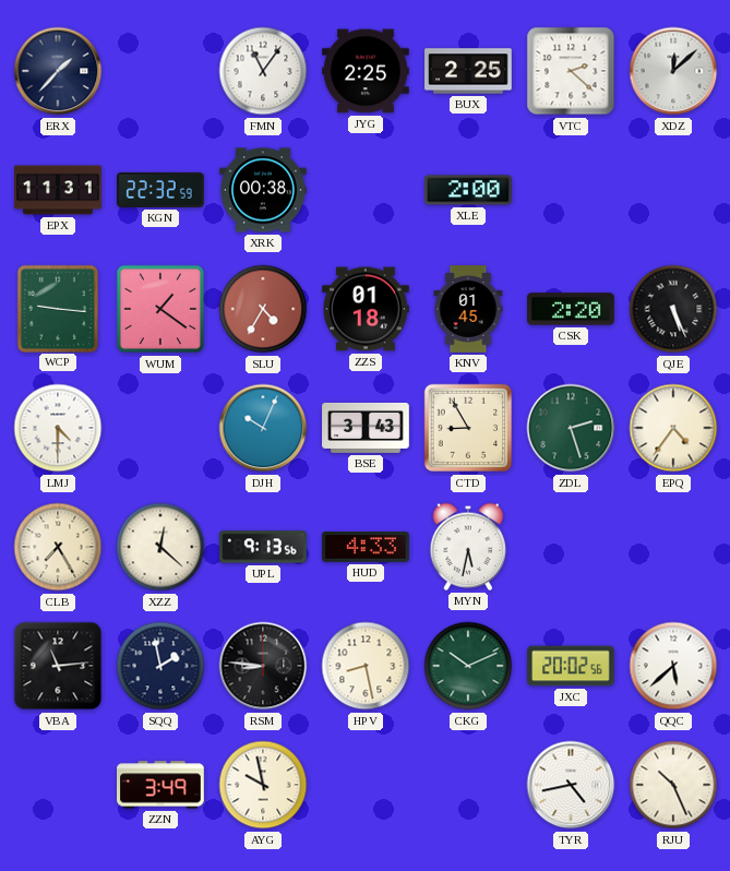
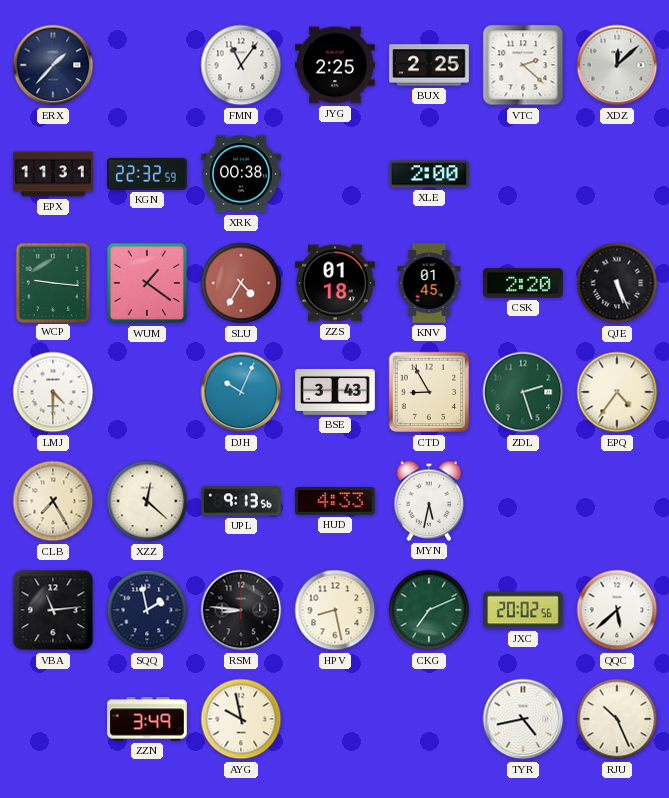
CKG: 10:11 -> 7:11
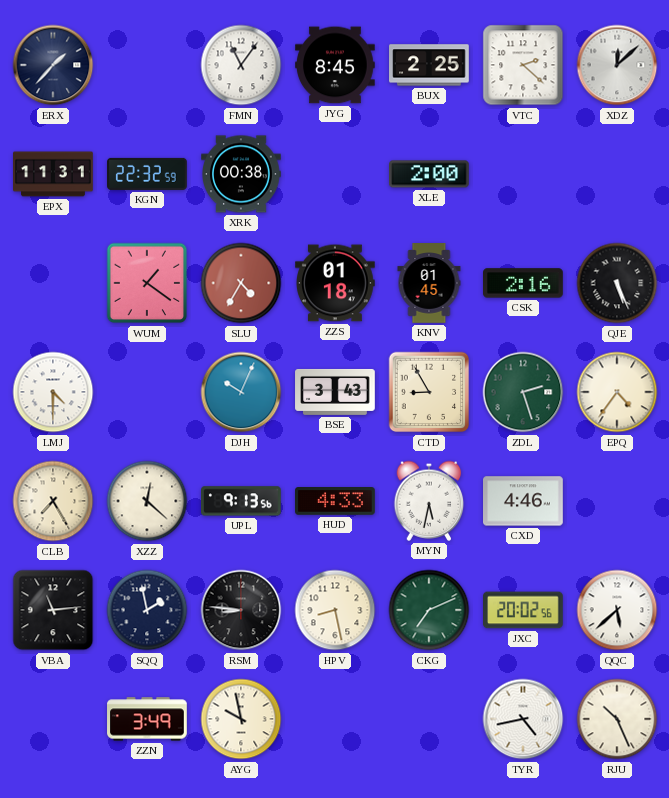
JYG: 2:25 -> 8:45
WCP: 9:16 -> none
CSK: 2:20 -> 2:16
CXD: none -> 4:46
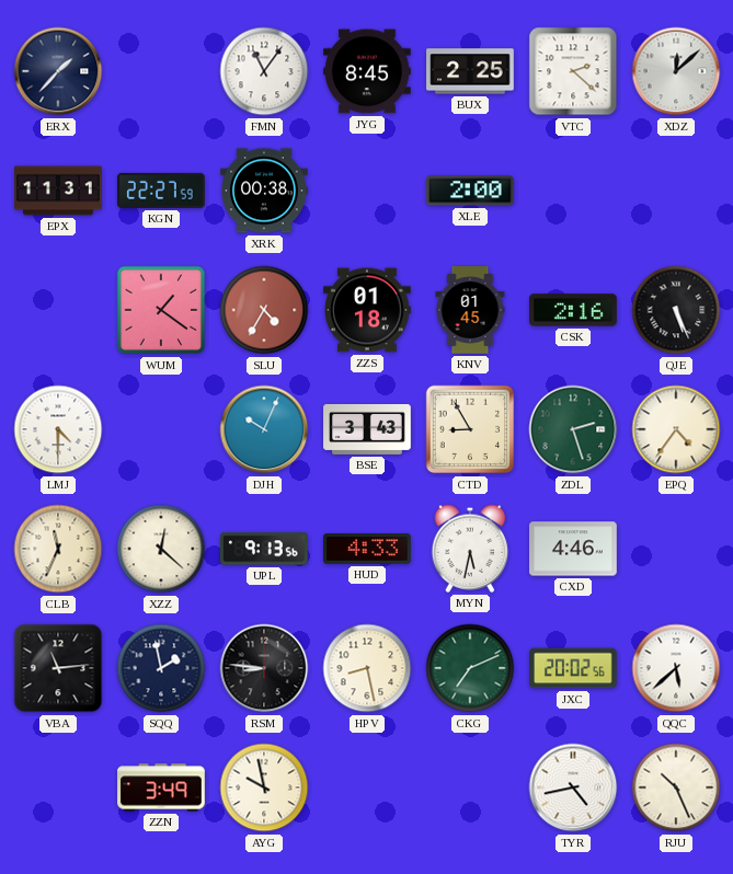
KGN: 22:32 -> 22:27
CLB: 7:25 -> 11:34
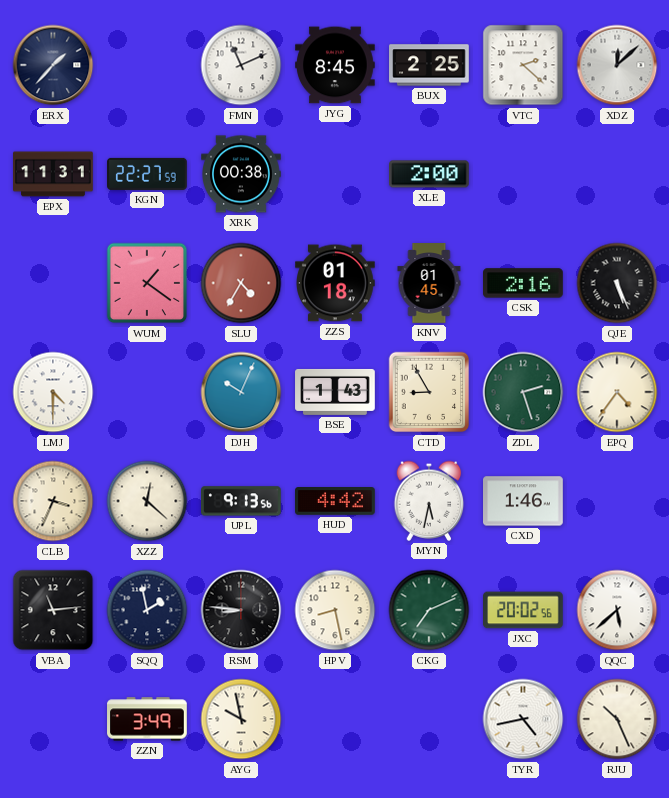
FMN: 11:06 -> 11:11
BSE: 3:43 -> 1:43
CLB: 11:34 -> 3:34
HUD: 4:33 -> 4:42
CXD: 4:46 -> 1:46
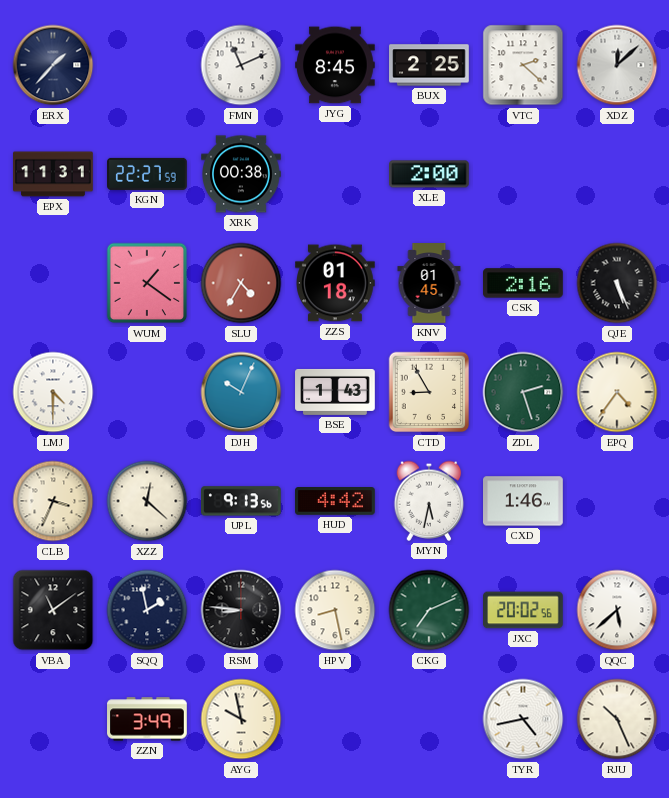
VBA: 11:14 -> 11:09
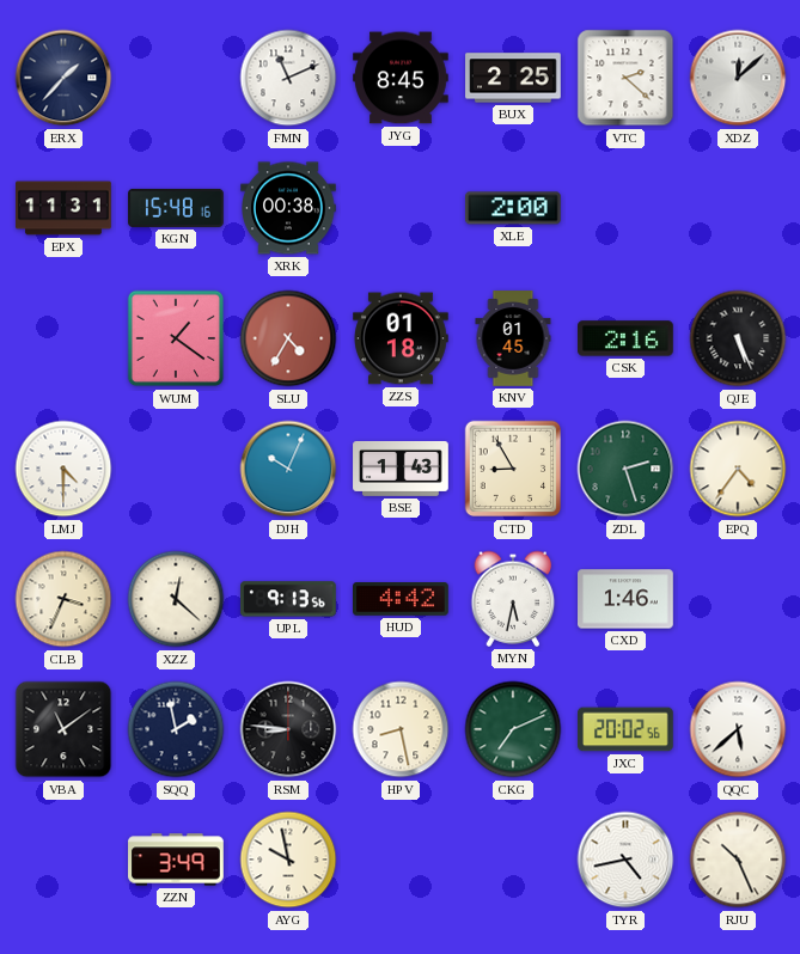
KGN: 22:27 -> 15:48
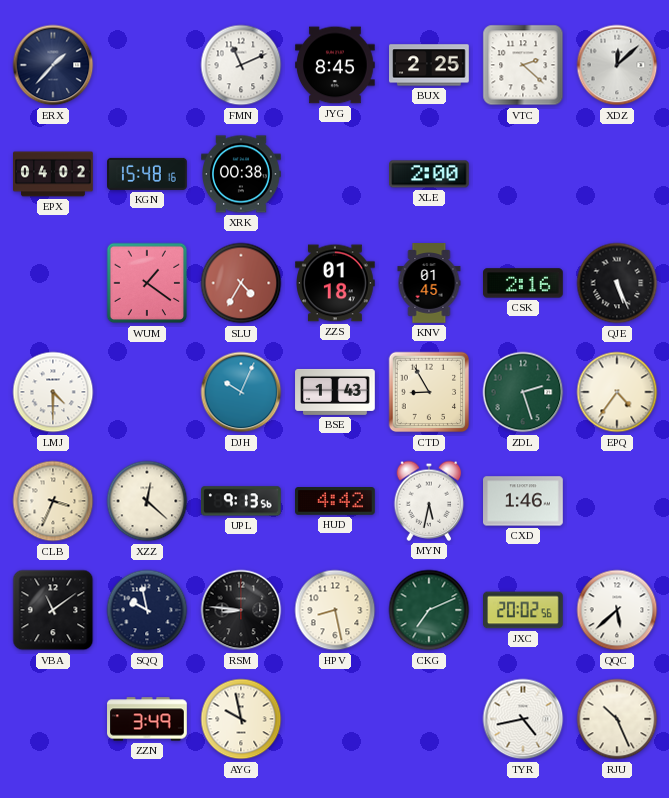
EPX: 11:31 -> 04:02
SQQ: 1:58 -> 9:58
